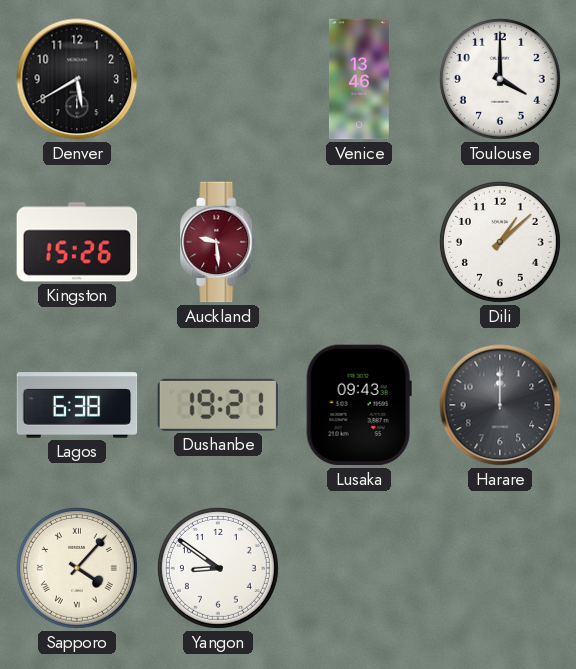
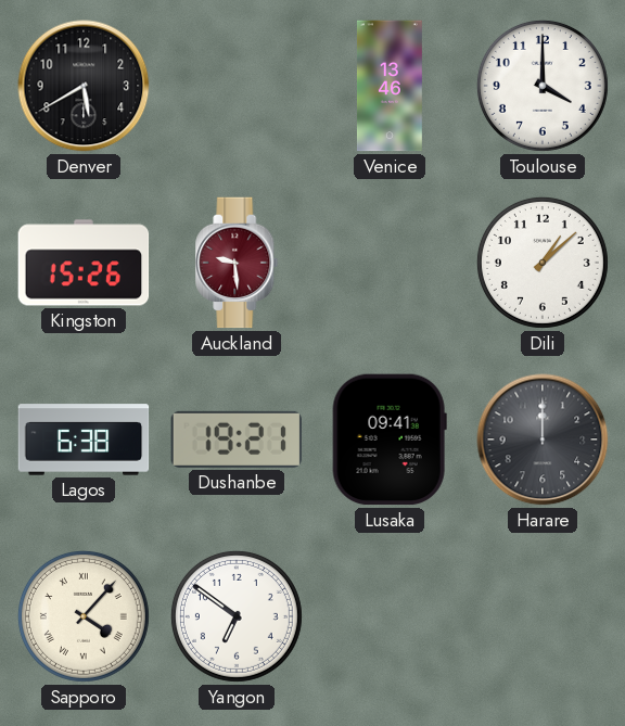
Lusaka: 09:43 -> 09:41
Yangon: 8:51 -> 6:51
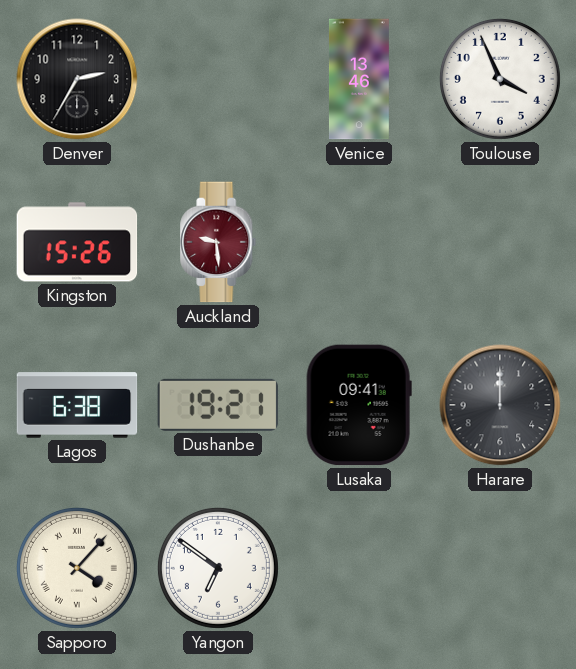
Denver: 5:40 -> 2:35
Toulouse: 4:00 -> 3:56
Dili: 1:08 -> none
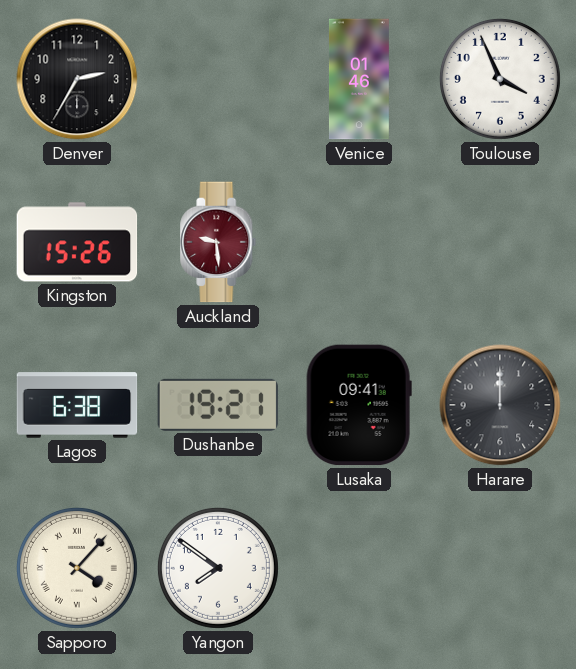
Venice: 13:46 -> 01:46
Yangon: 6:51 -> 7:51
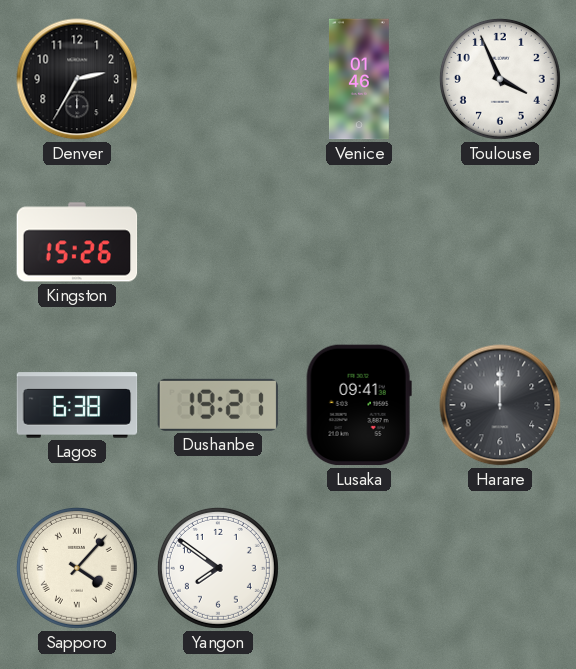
Auckland: 9:29 -> none
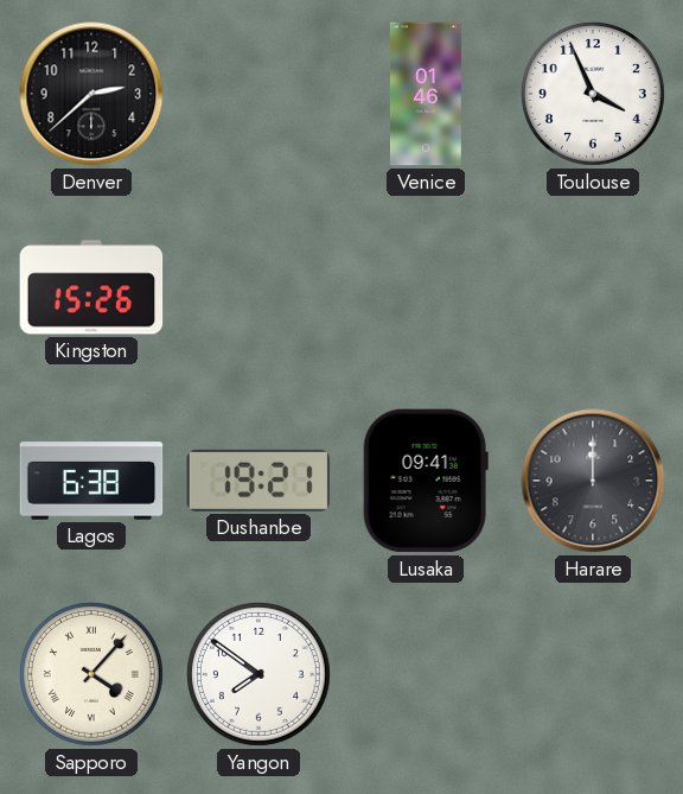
Denver: 2:35 -> 2:38
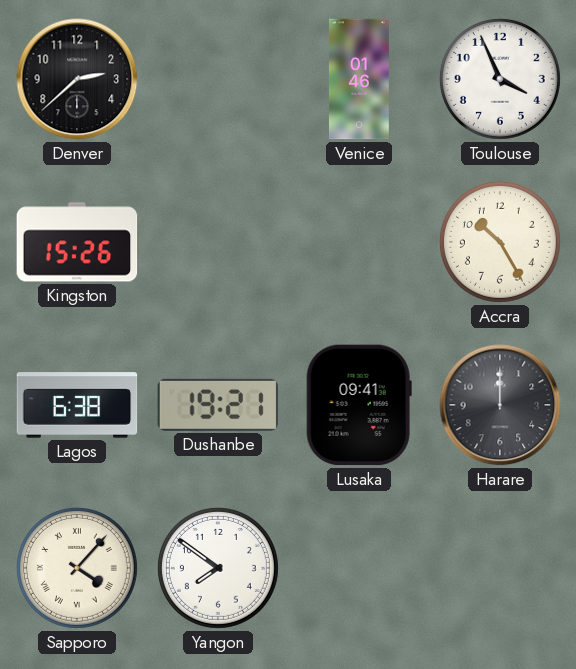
Accra: none -> 10:25
